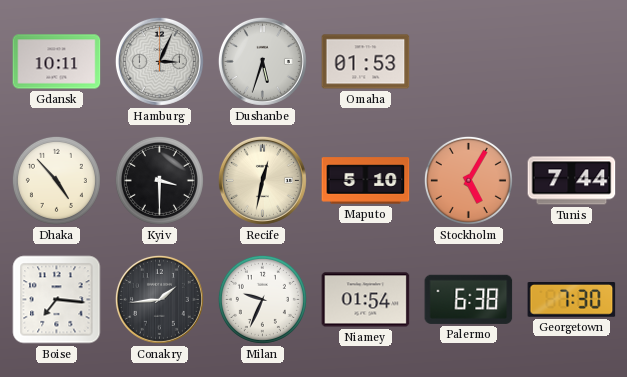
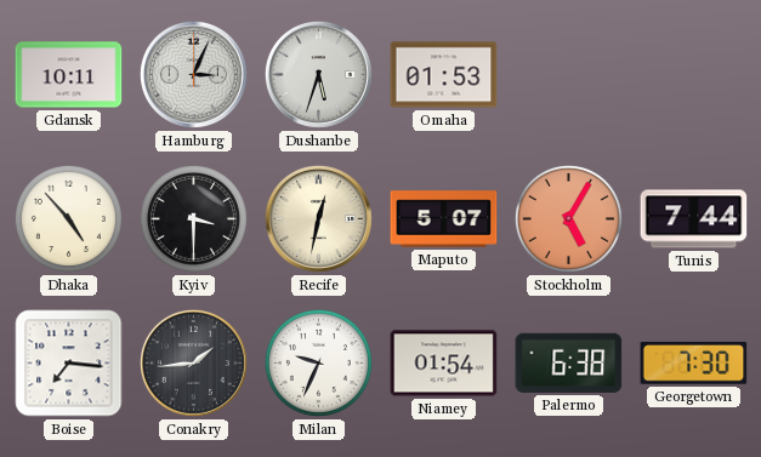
Maputo: 5:10 -> 5:07
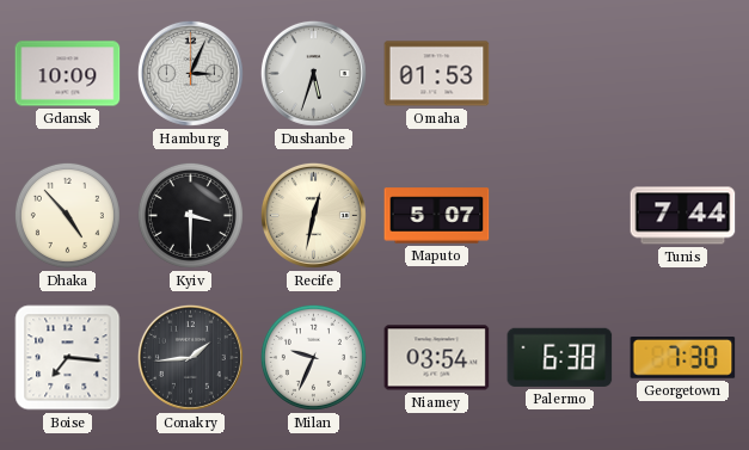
Gdansk: 10:11 -> 10:09
Stockholm: 5:05 -> none
Niamey: 01:54 -> 03:54
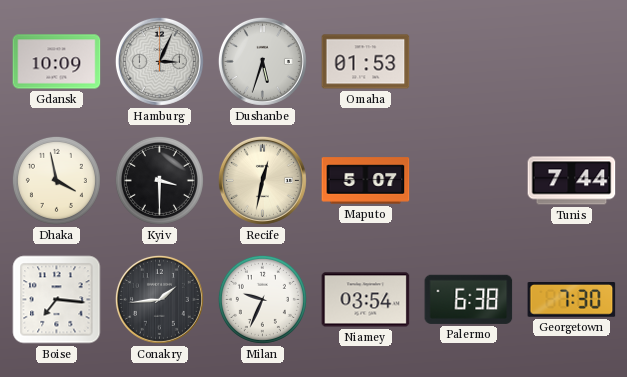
Dhaka: 4:53 -> 3:58
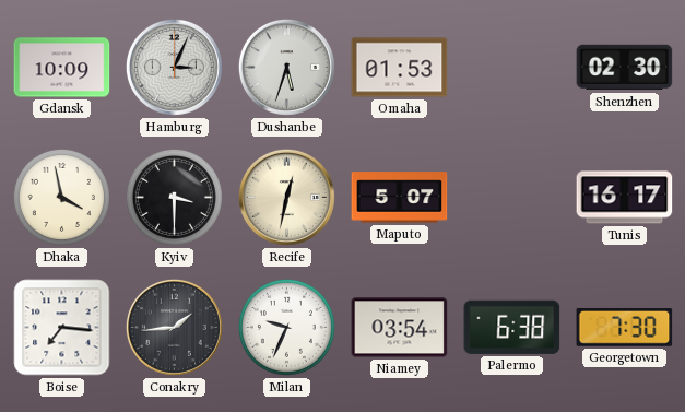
Shenzhen: none -> 02:30
Tunis: 7:44 -> 16:17
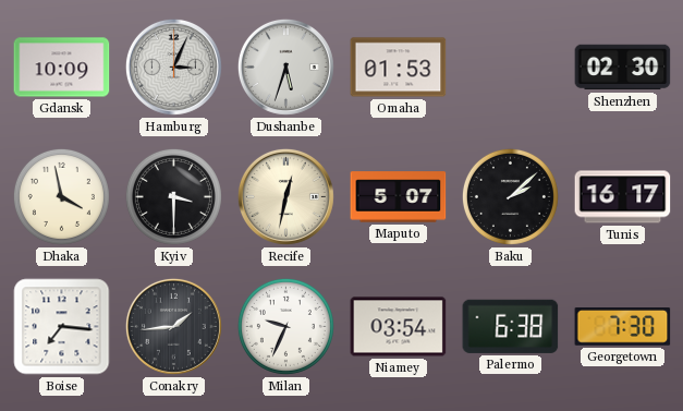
Baku: none -> 2:08
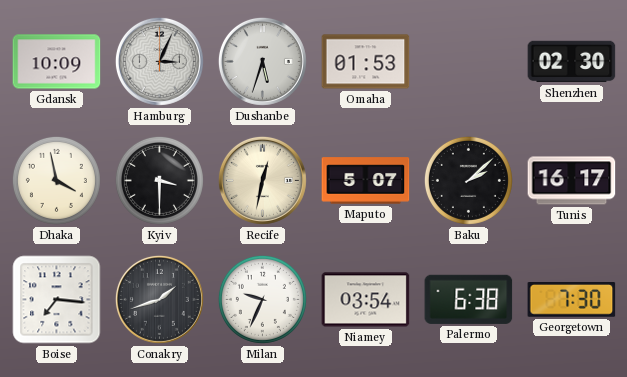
Conakry: 1:44 -> 1:42
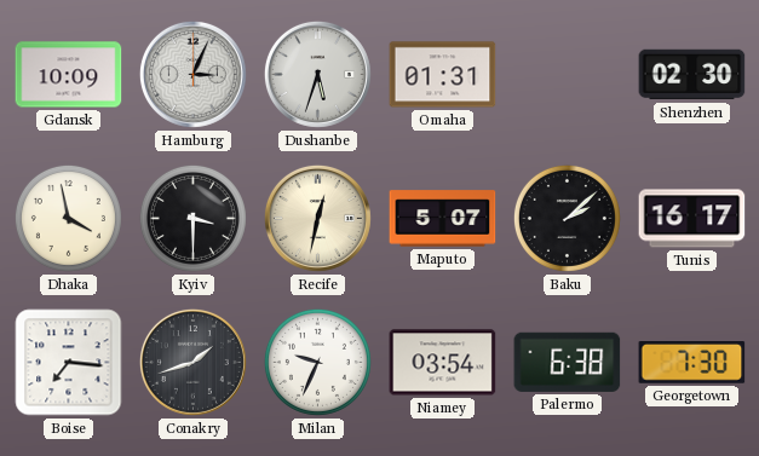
Omaha: 01:53 -> 01:31
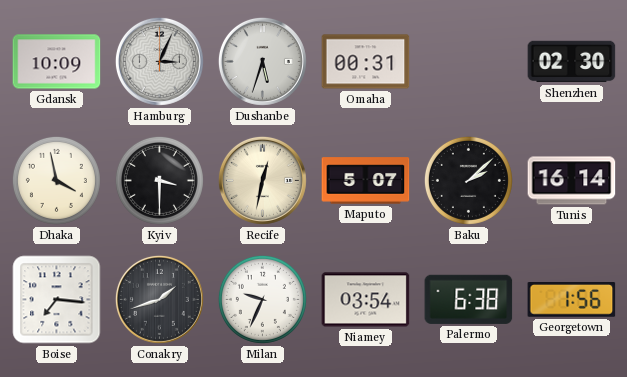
Omaha: 01:31 -> 00:31
Tunis: 16:17 -> 16:14
Georgetown: 7:30 -> 1:56
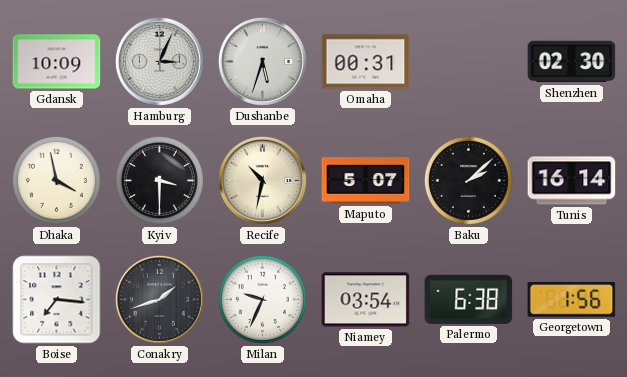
Recife: 12:32 -> 10:32
